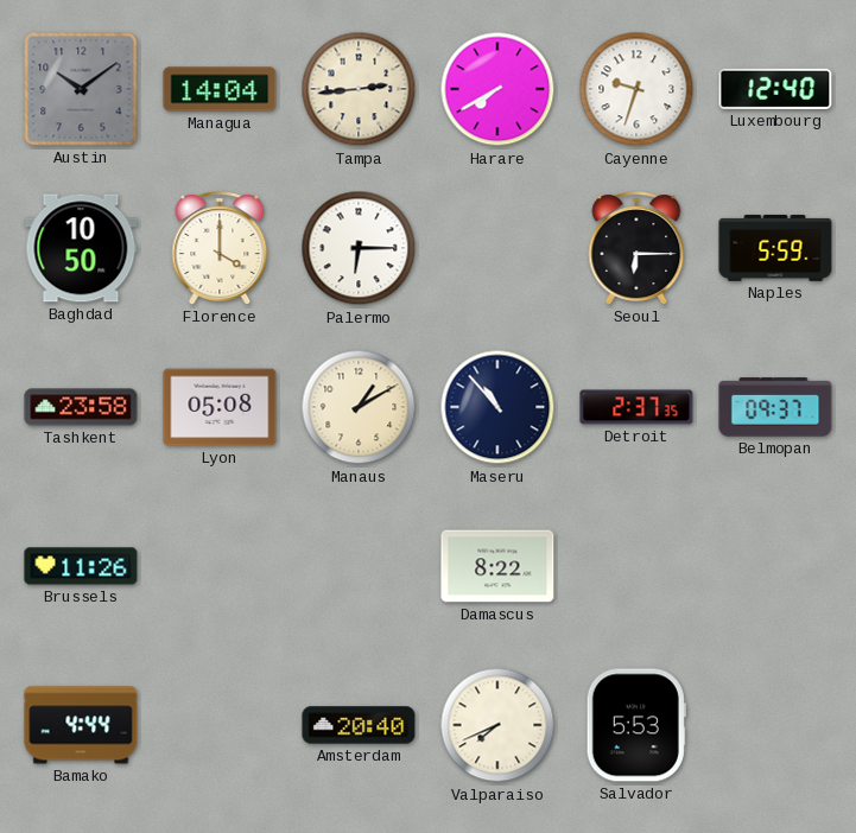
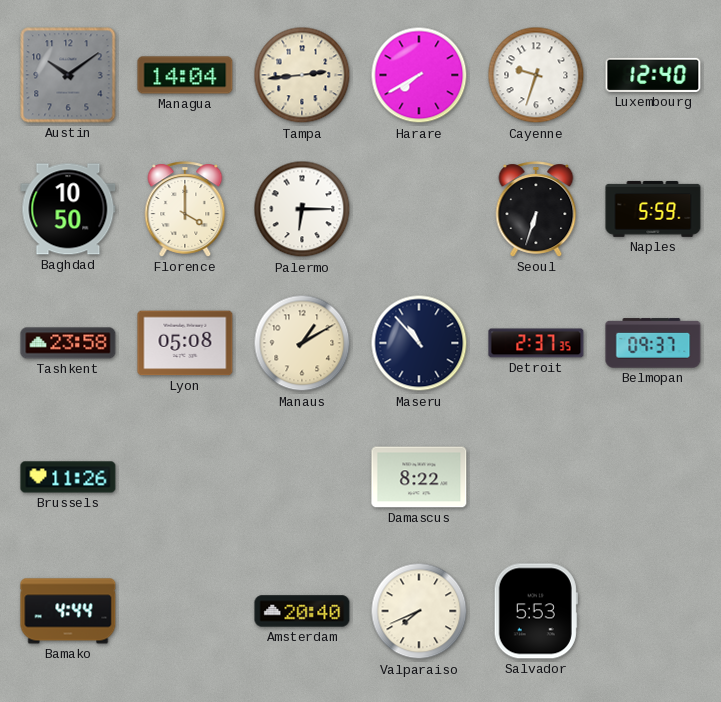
Seoul: 6:15 -> 6:33
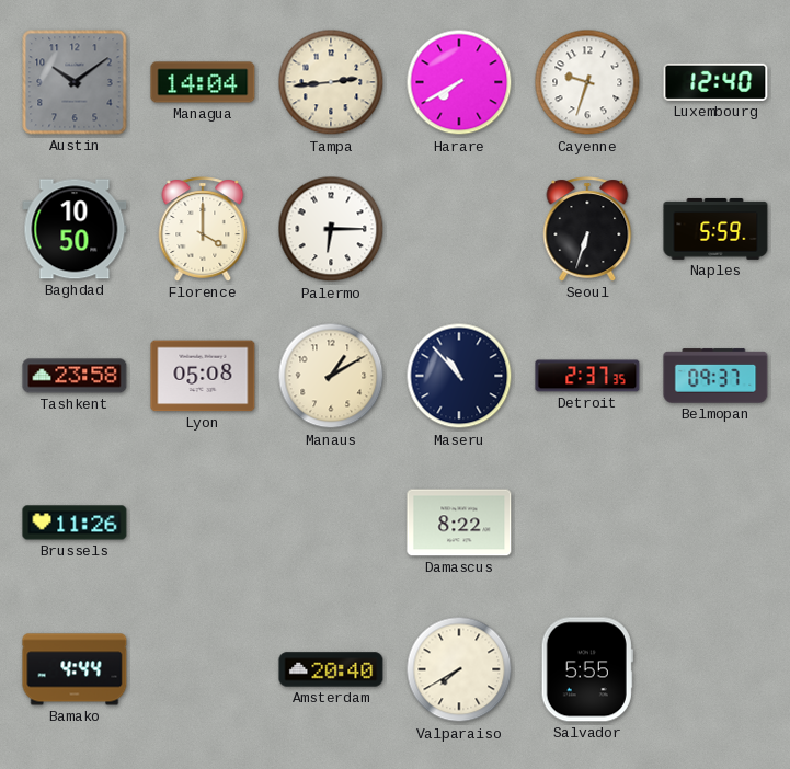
Valparaiso: 7:41 -> 7:40
Salvador: 5:53 -> 5:55
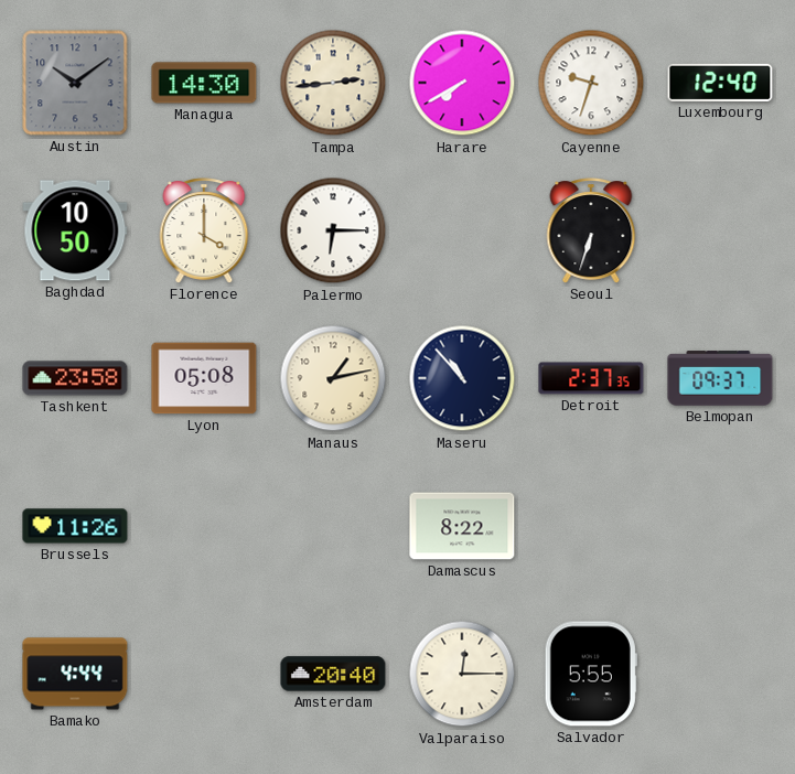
Managua: 14:04 -> 14:30
Naples: 5:59 -> none
Manaus: 1:10 -> 1:13
Valparaiso: 7:40 -> 12:15
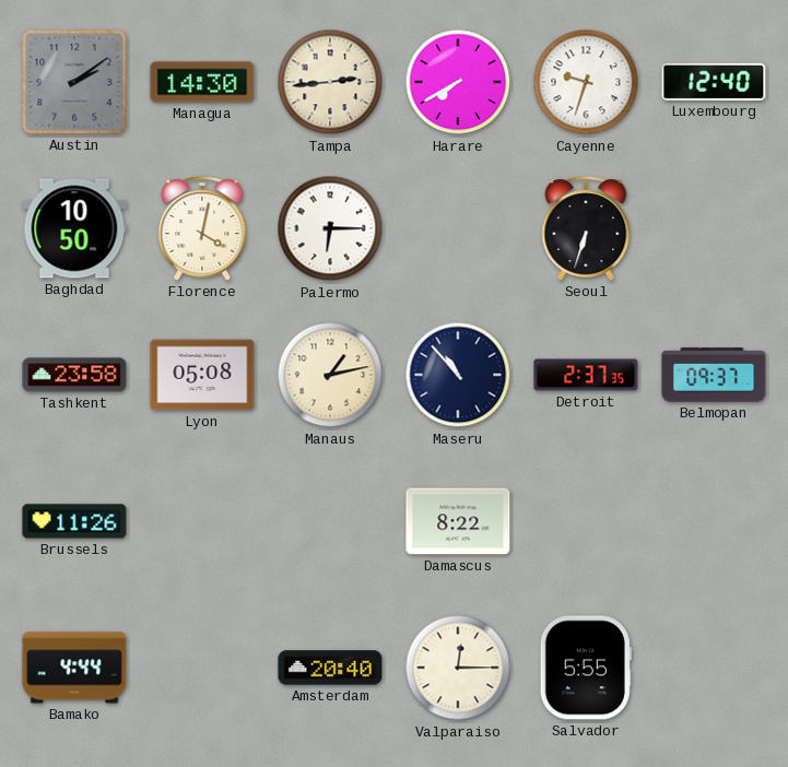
Austin: 10:09 -> 2:09
Florence: 4:00 -> 4:02
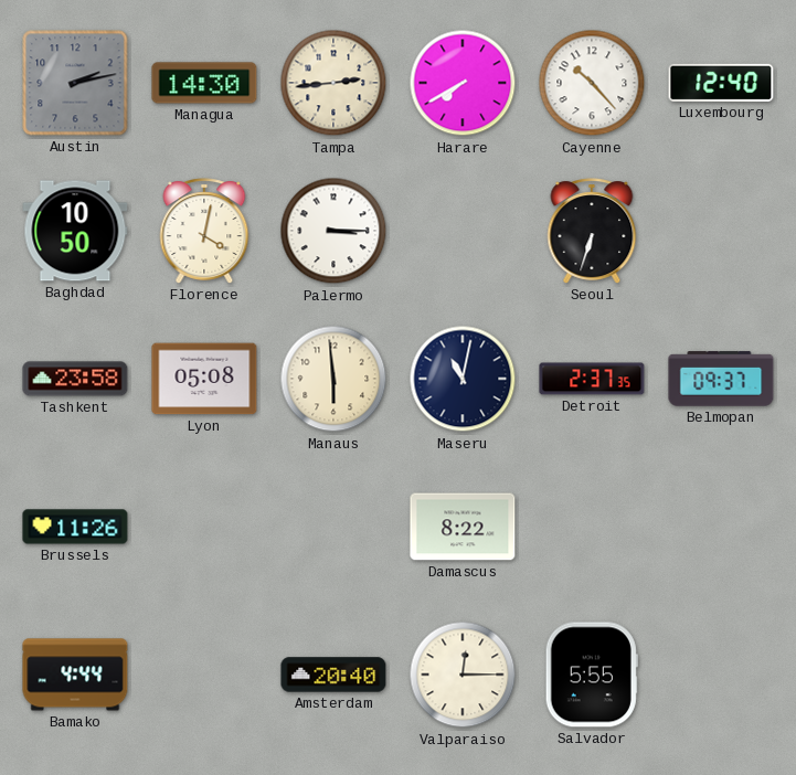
Austin: 2:09 -> 2:13
Cayenne: 9:33 -> 10:23
Palermo: 6:15 -> 3:15
Manaus: 1:13 -> 5:59
Maseru: 10:53 -> 11:02
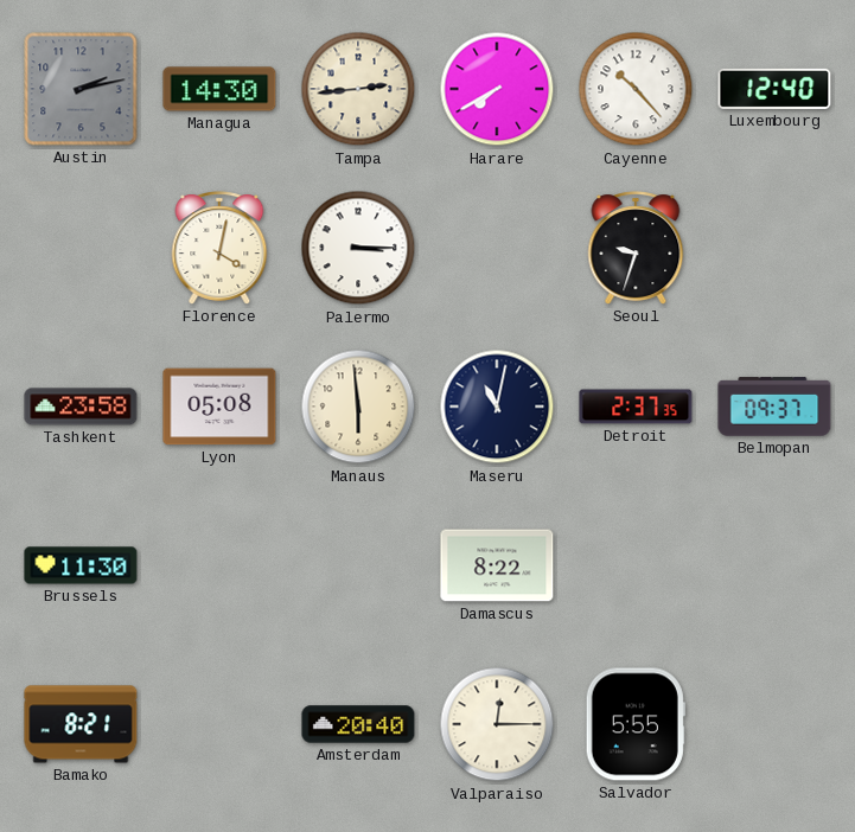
Baghdad: 10:50 -> none
Seoul: 6:33 -> 9:33
Brussels: 11:26 -> 11:30
Bamako: 4:44 -> 8:21
